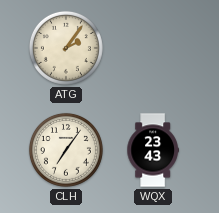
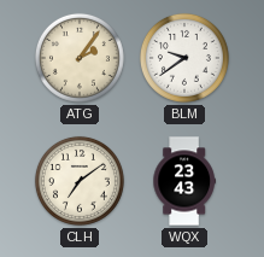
BLM: none -> 9:39
CLH: 7:06 -> 7:09
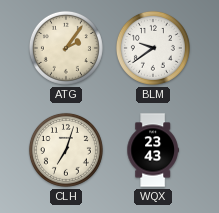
CLH: 7:09 -> 7:03
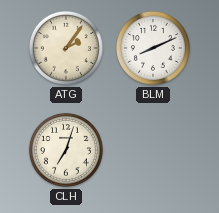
BLM: 9:39 -> 8:11
WQX: 23:43 -> none
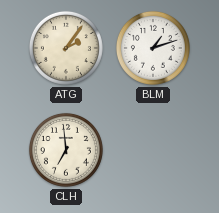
BLM: 8:11 -> 1:12
CLH: 7:03 -> 6:59
